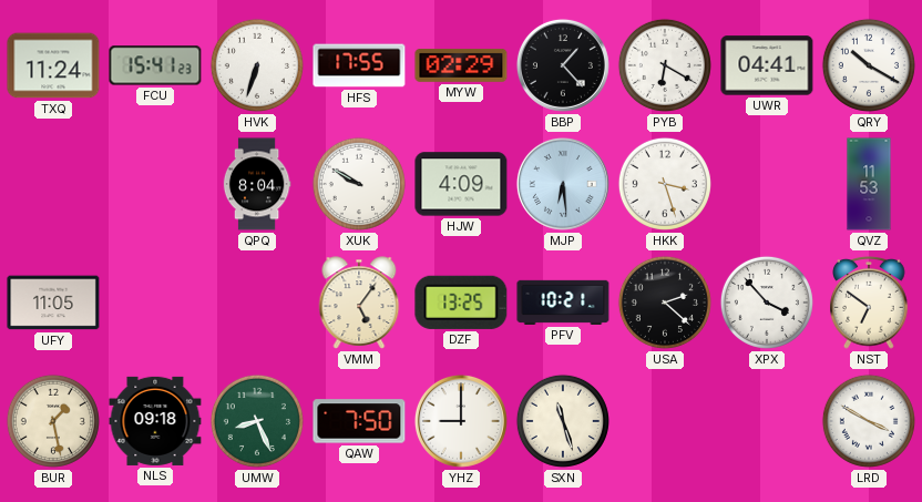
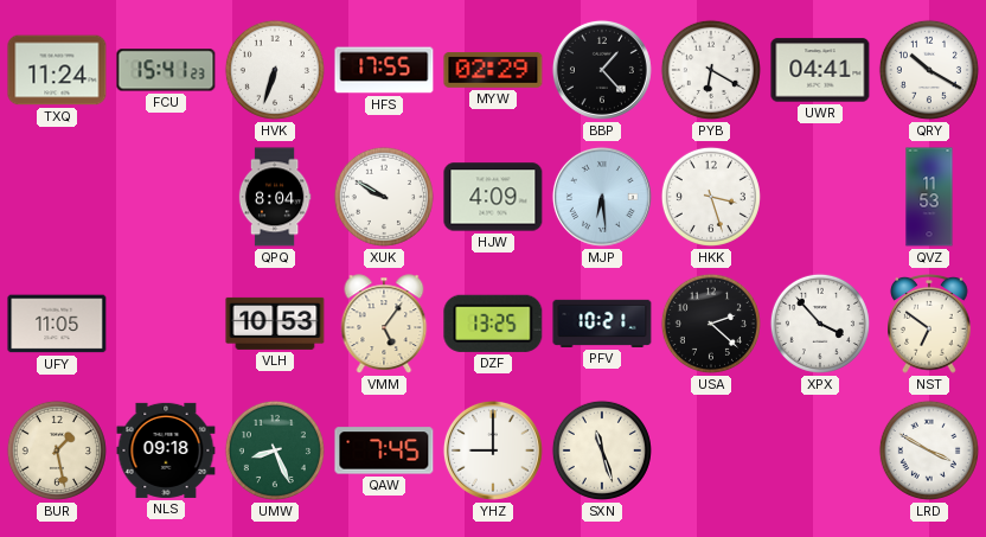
VLH: none -> 10:53
QAW: 7:50 -> 7:45
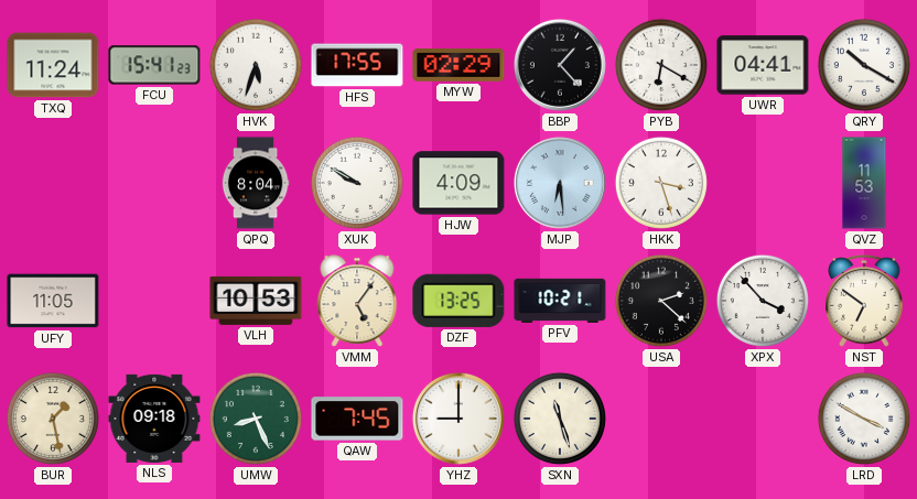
HVK: 6:33 -> 5:33
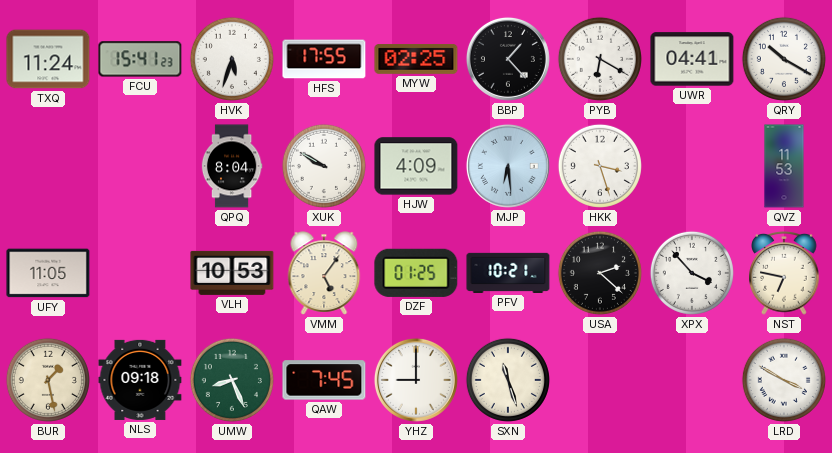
MYW: 02:29 -> 02:25
DZF: 13:25 -> 01:25
NST: 6:51 -> 6:47
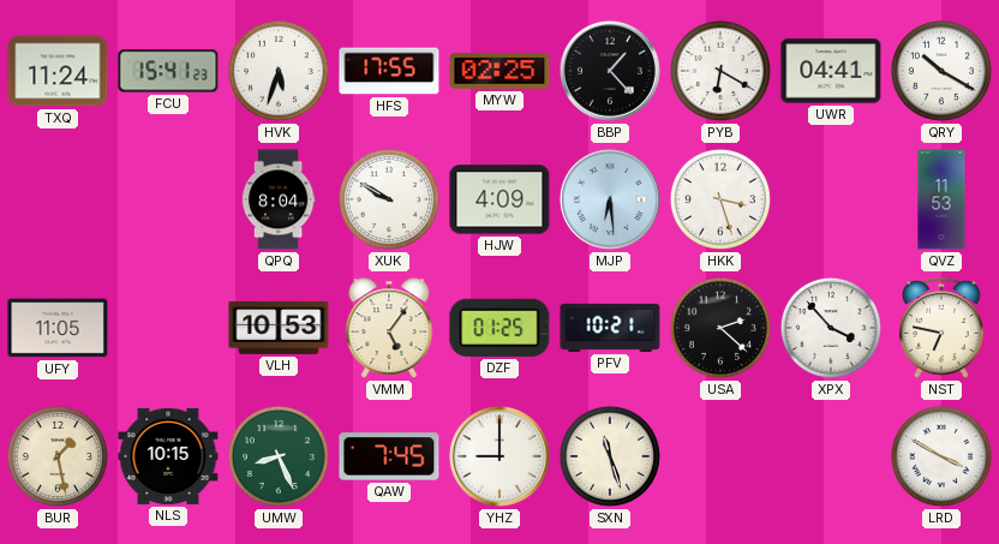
NLS: 09:18 -> 10:15
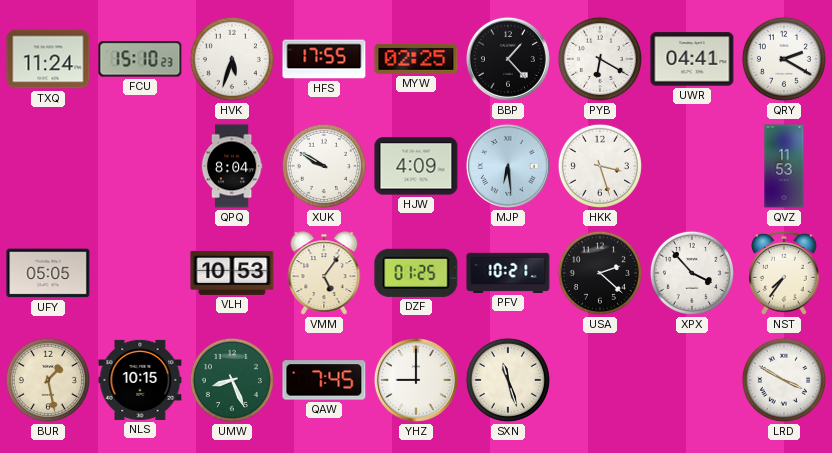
FCU: 15:41 -> 15:10
QRY: 10:20 -> 2:20
UFY: 11:05 -> 05:05
NST: 6:47 -> 7:36
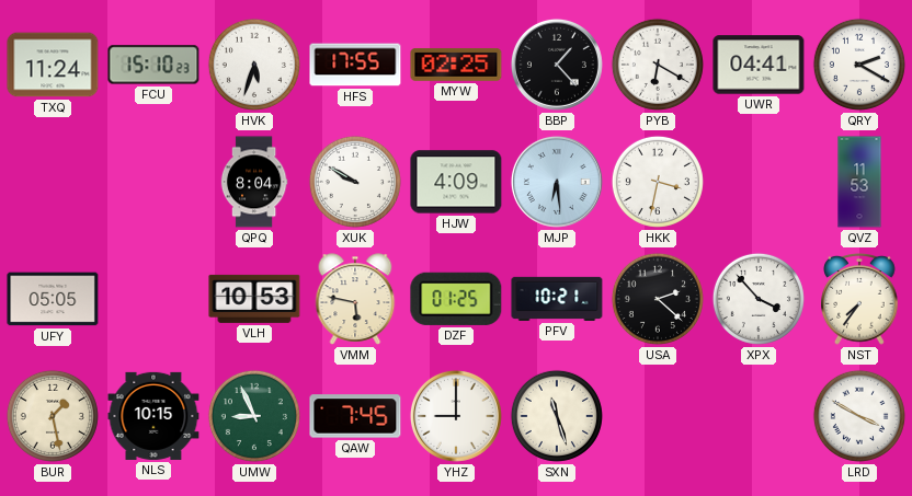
HKK: 3:27 -> 3:32
VMM: 5:06 -> 5:47
UMW: 8:26 -> 8:56
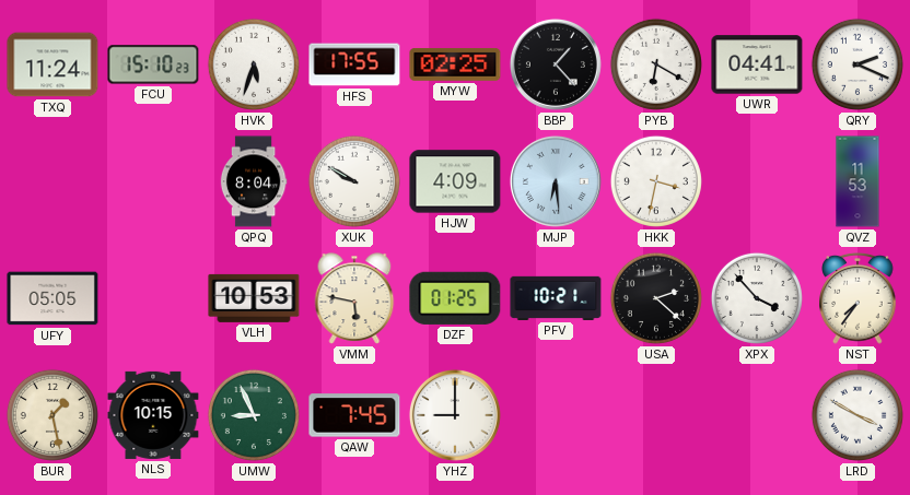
QRY: 2:20 -> 2:19
SXN: 11:27 -> none
